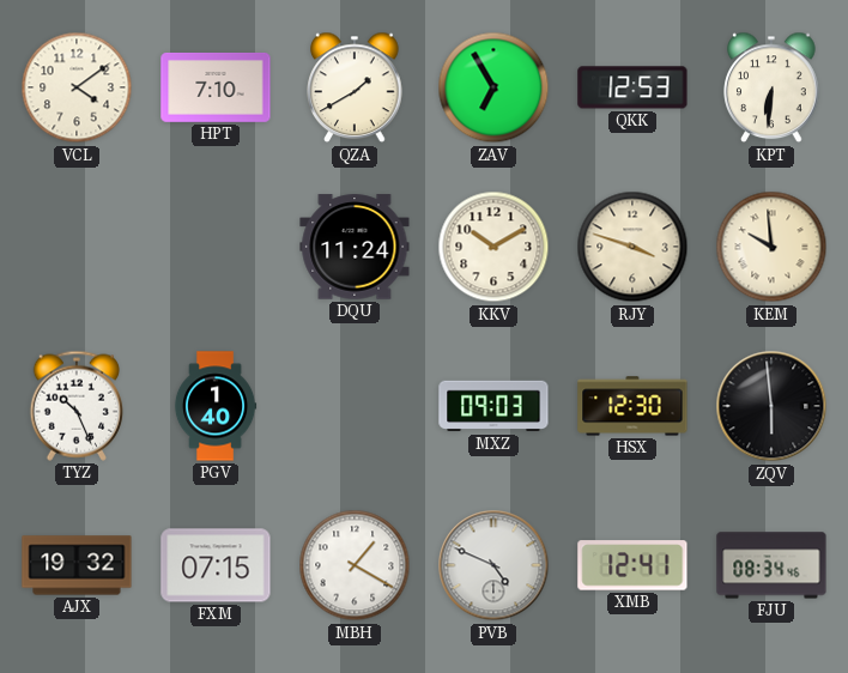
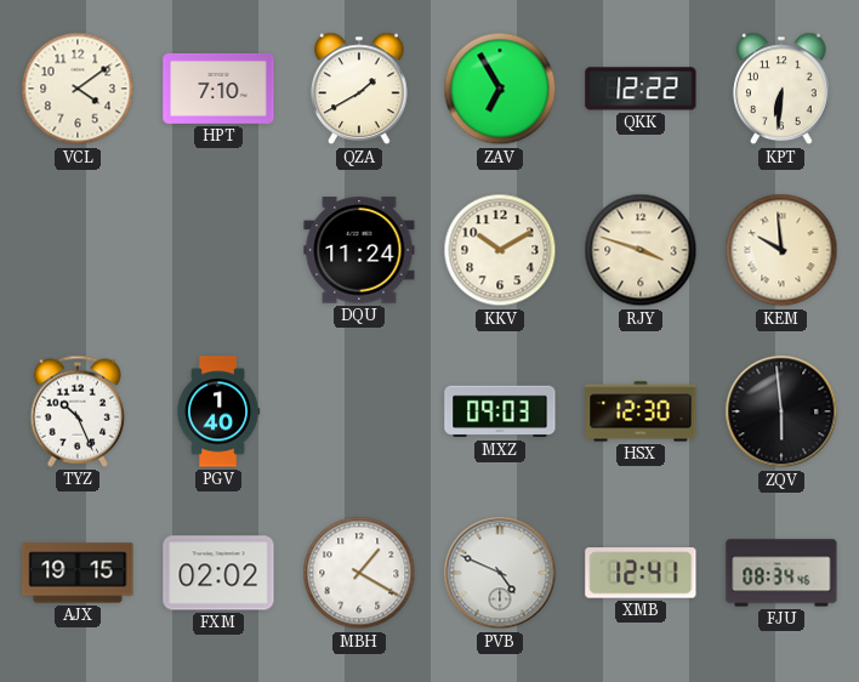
QKK: 12:53 -> 12:22
AJX: 19:32 -> 19:15
FXM: 07:15 -> 02:02
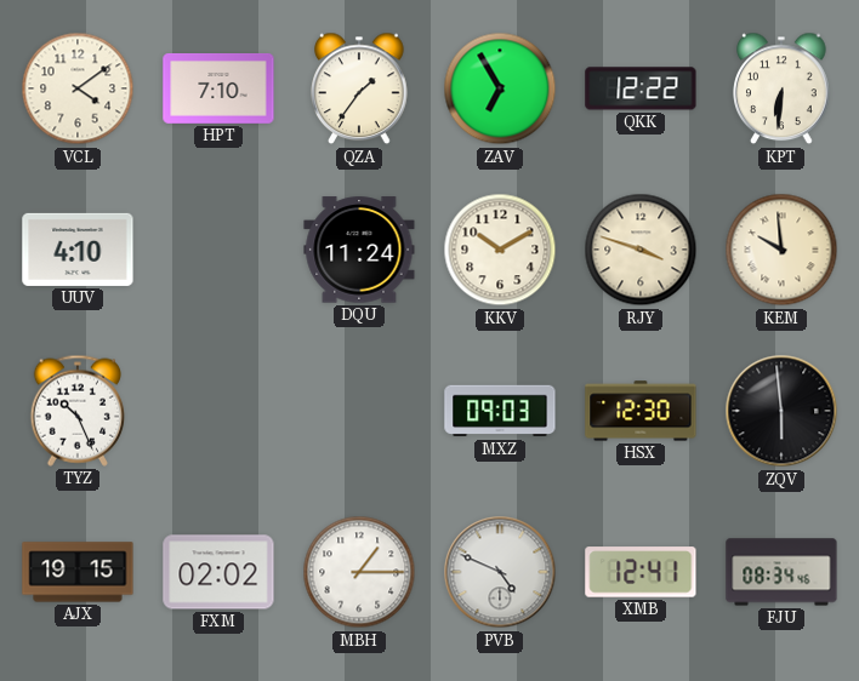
QZA: 1:40 -> 1:36
UUV: none -> 4:10
PGV: 1:40 -> none
MBH: 1:20 -> 1:15
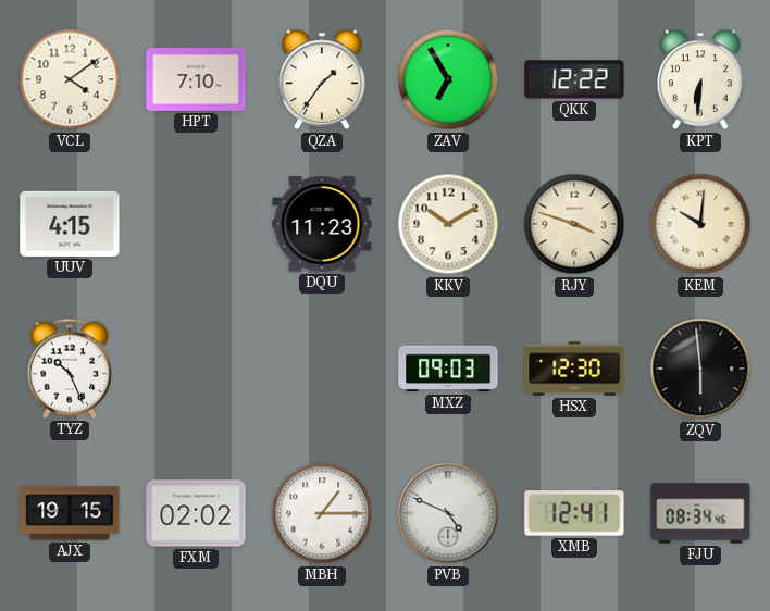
UUV: 4:10 -> 4:15
DQU: 11:24 -> 11:23
KEM: 9:59 -> 10:01
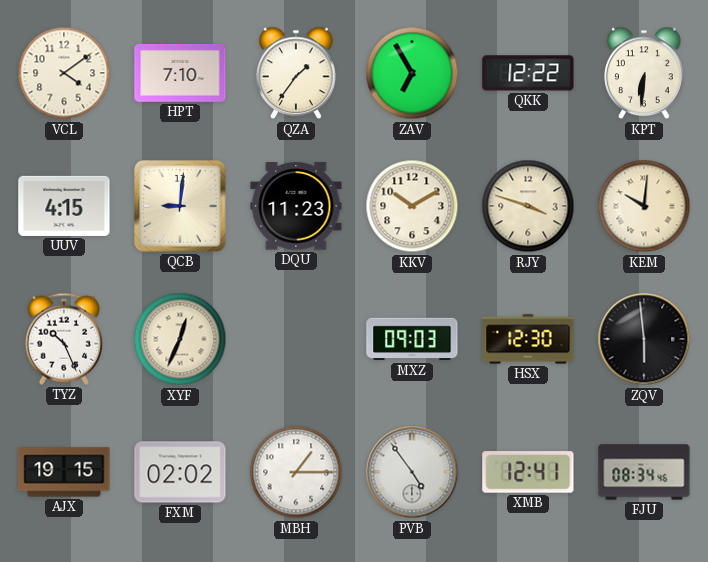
QCB: none -> 9:01
XYF: none -> 12:34
PVB: 4:49 -> 4:54
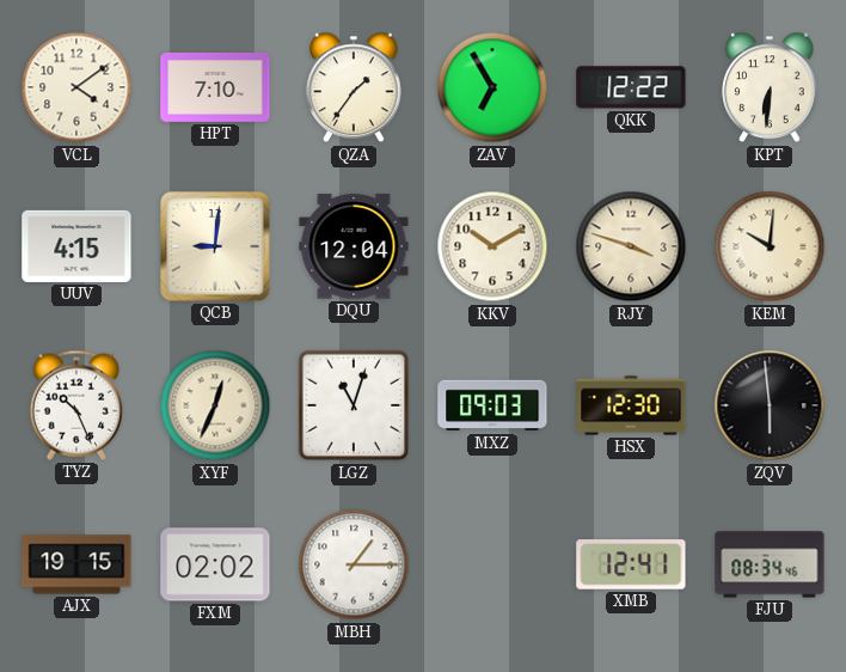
DQU: 11:23 -> 12:04
LGZ: none -> 11:03
PVB: 4:54 -> none
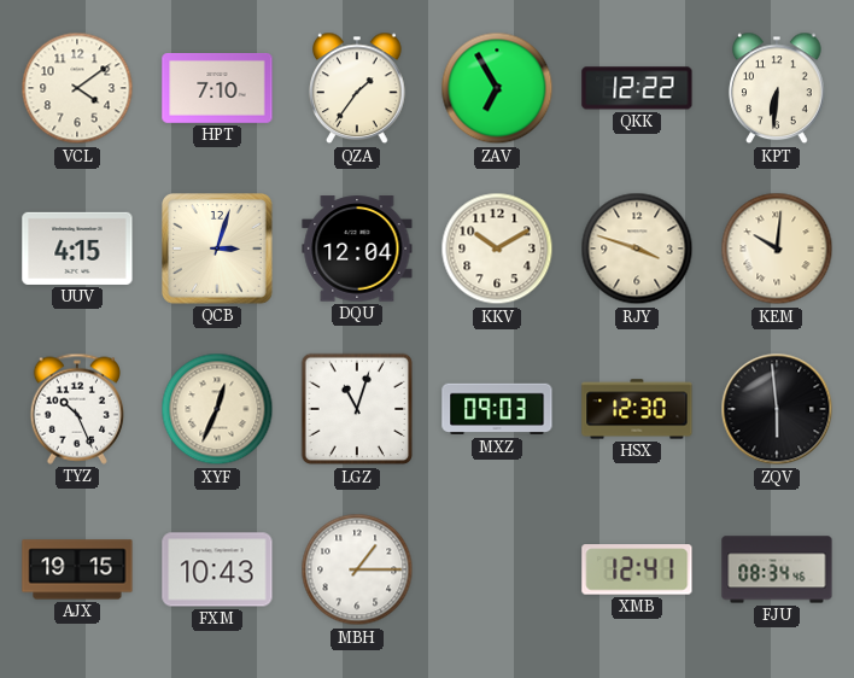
QCB: 9:01 -> 3:03
FXM: 02:02 -> 10:43
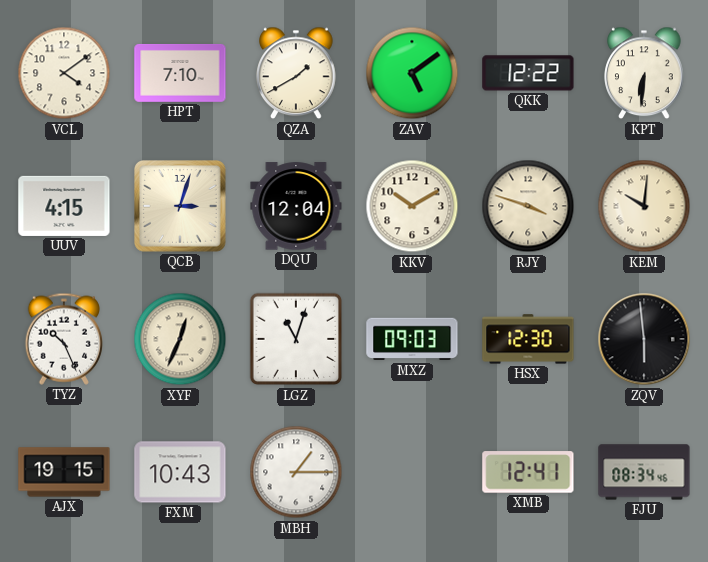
QZA: 1:36 -> 1:40
ZAV: 6:55 -> 5:09
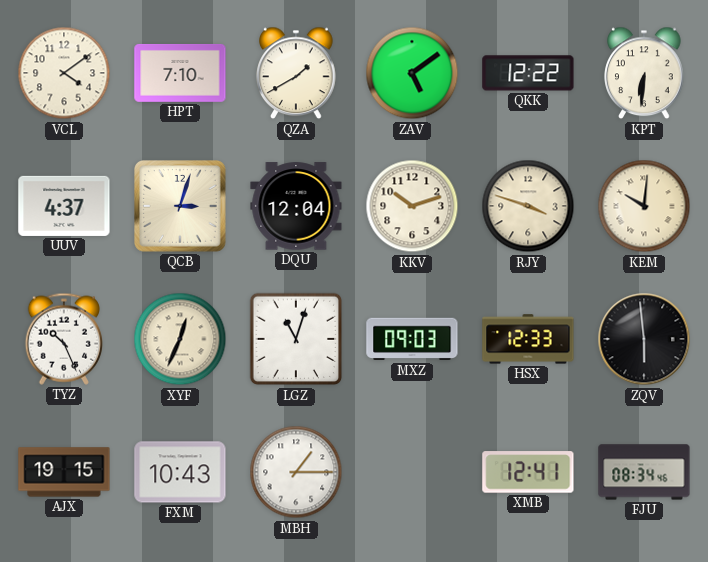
UUV: 4:15 -> 4:37
KKV: 10:10 -> 10:12
HSX: 12:30 -> 12:33
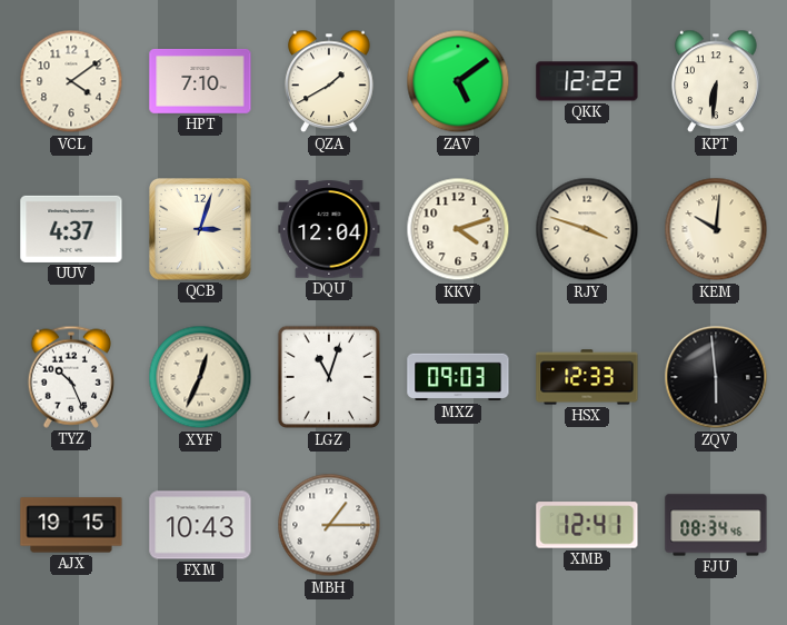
KKV: 10:12 -> 4:12
